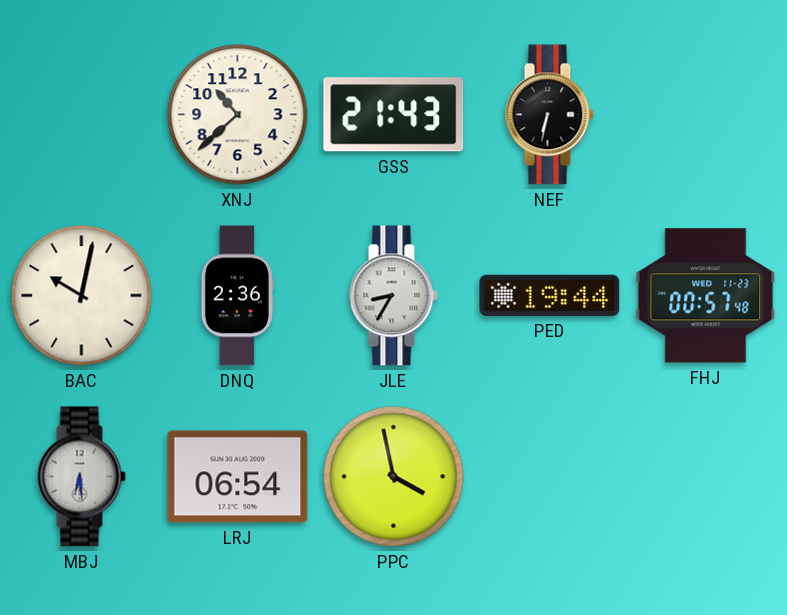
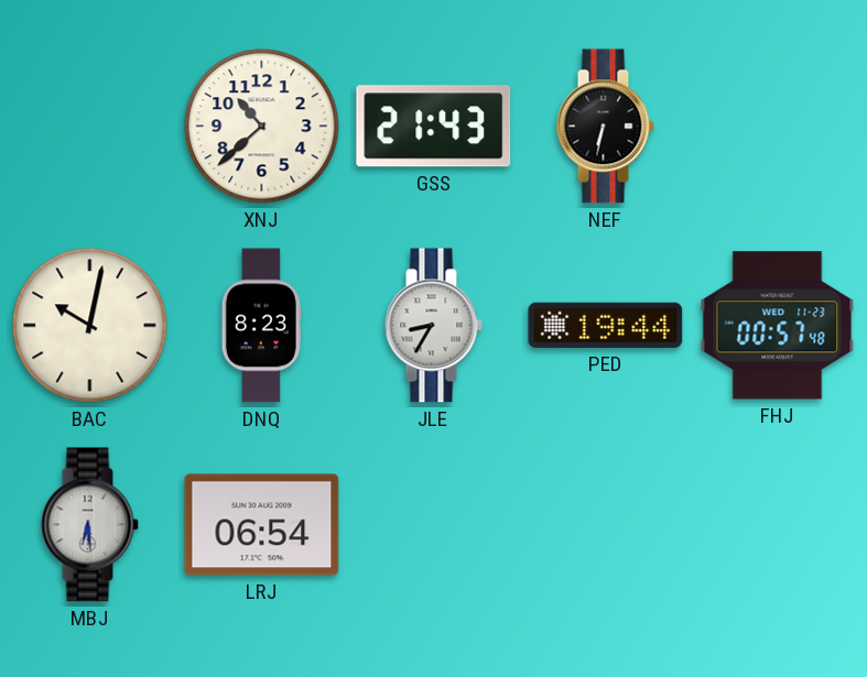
DNQ: 2:36 -> 8:23
PPC: 3:58 -> none
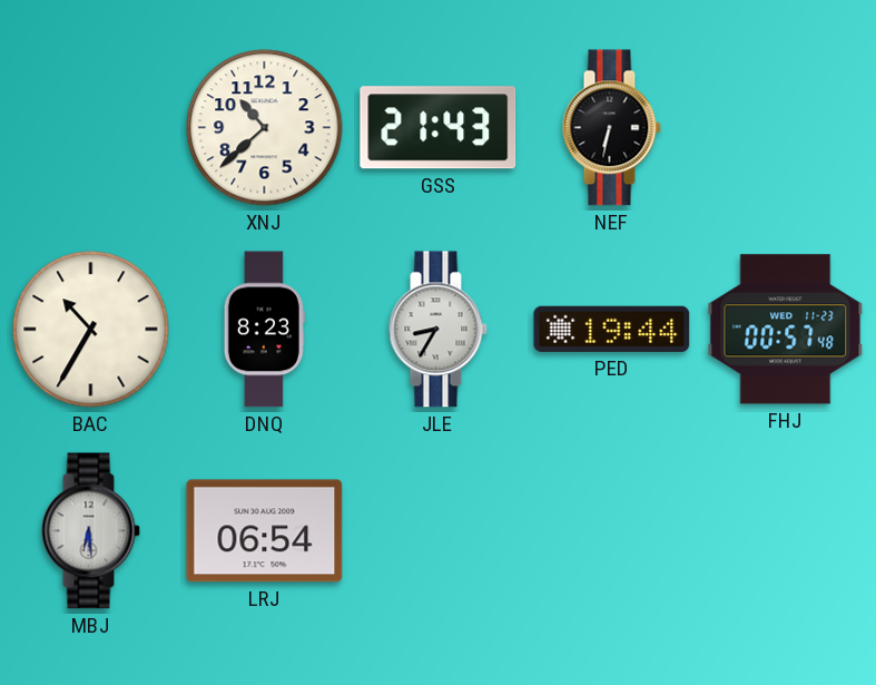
BAC: 10:02 -> 10:35
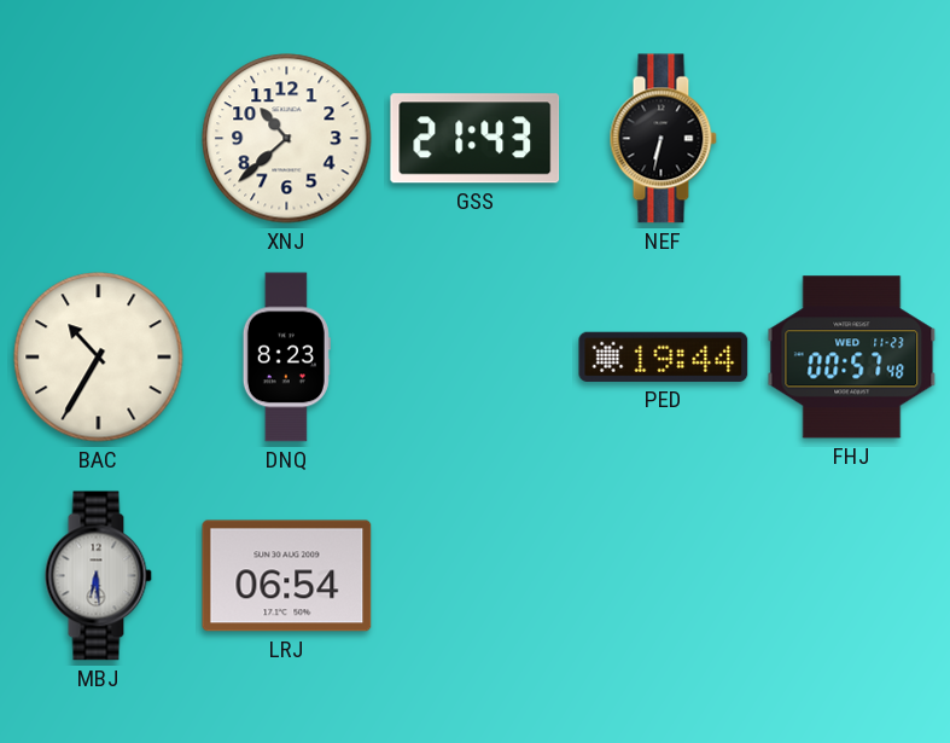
JLE: 8:35 -> none
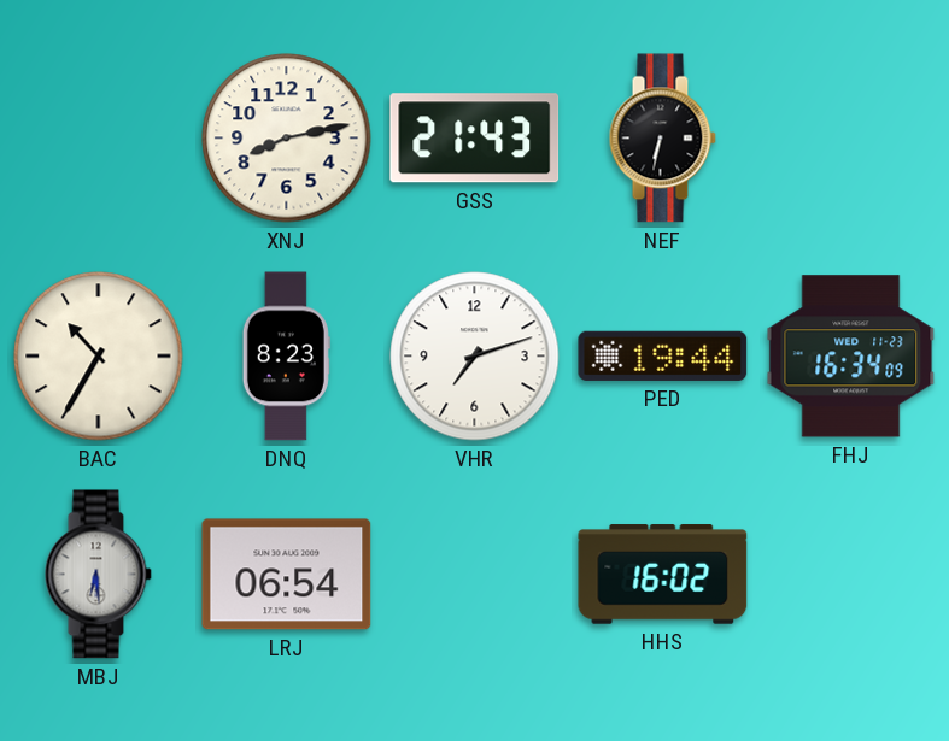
XNJ: 10:38 -> 8:13
VHR: none -> 7:12
FHJ: 00:57 -> 16:34
HHS: none -> 16:02
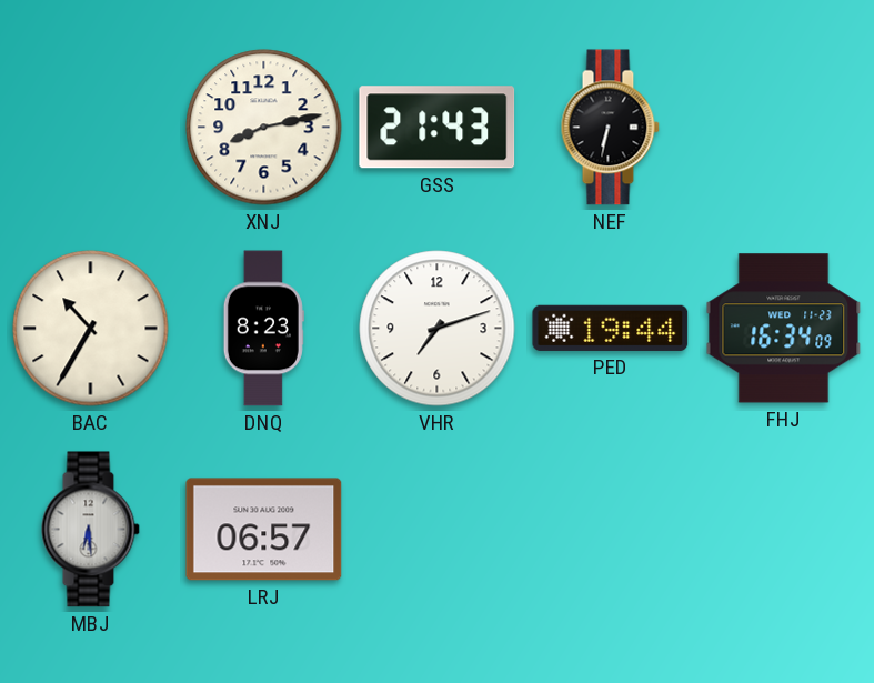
LRJ: 06:54 -> 06:57
HHS: 16:02 -> none
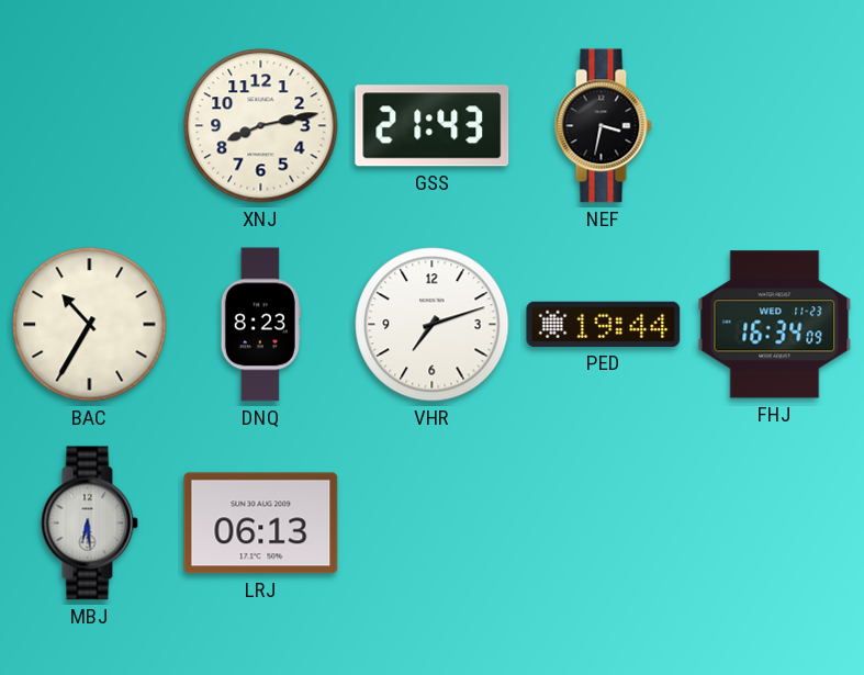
NEF: 6:32 -> 3:32
LRJ: 06:57 -> 06:13
